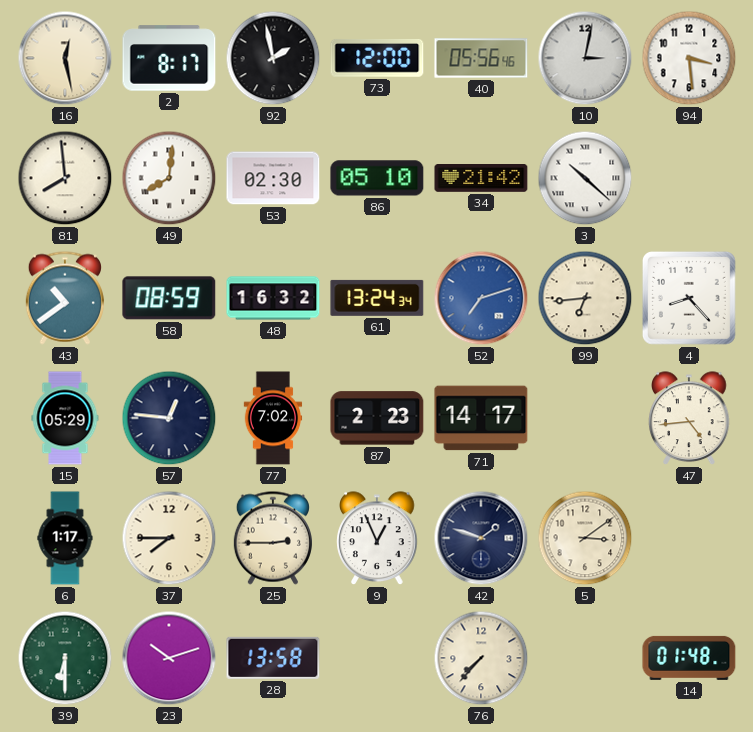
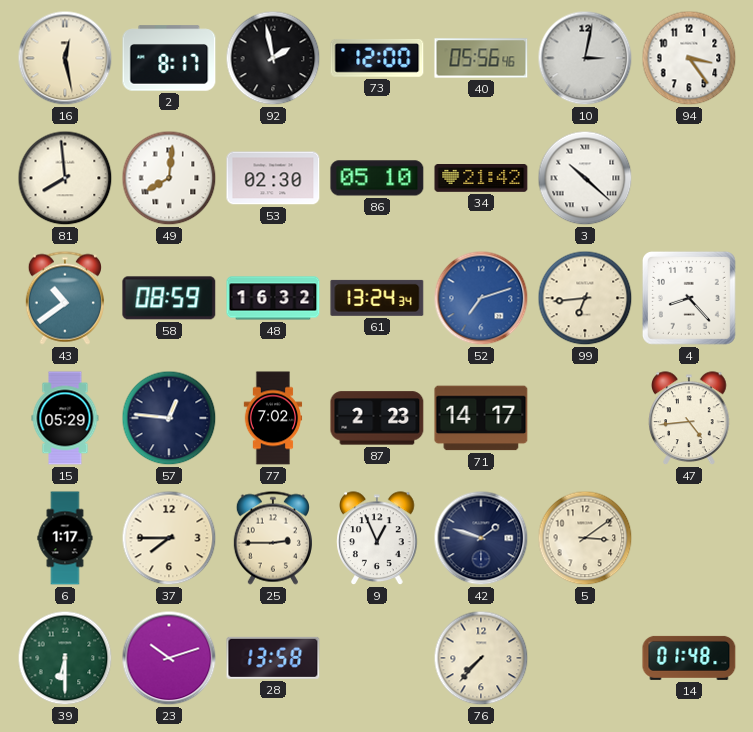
94: 3:29 -> 3:24
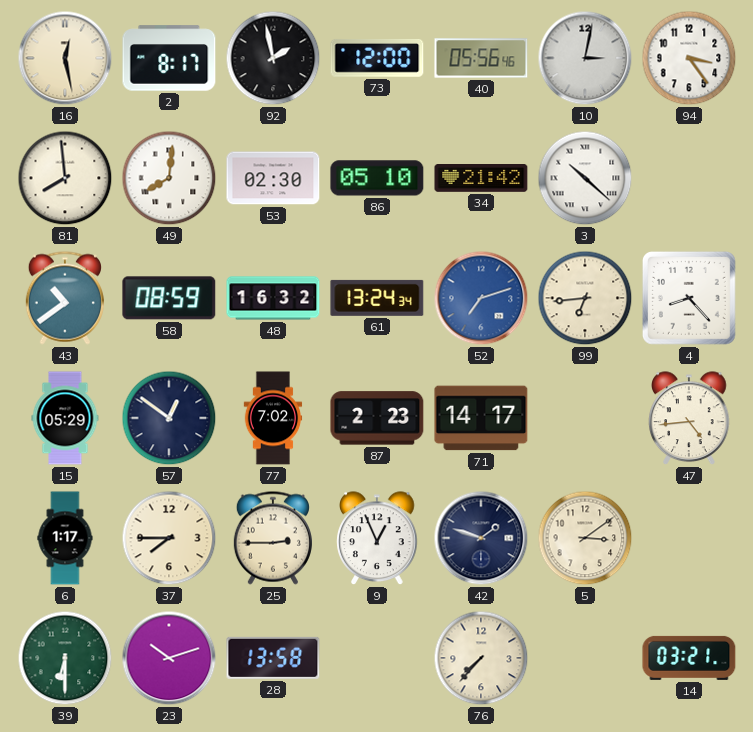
57: 12:46 -> 12:51
14: 01:48 -> 03:21
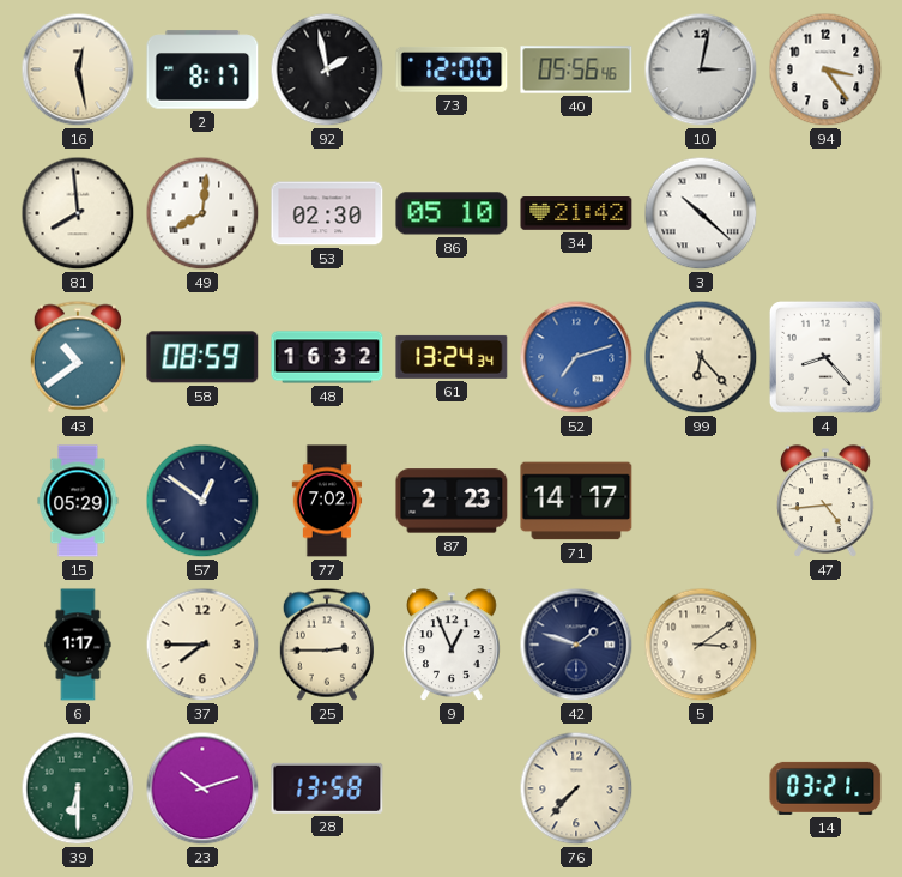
99: 6:44 -> 6:23
